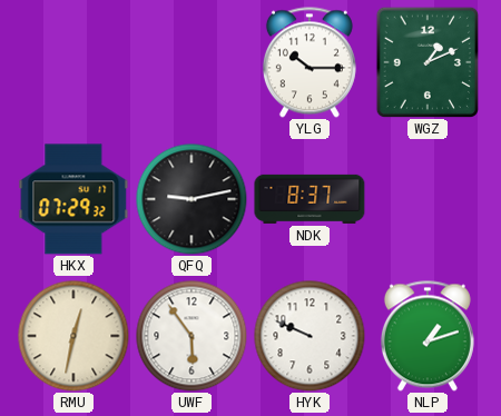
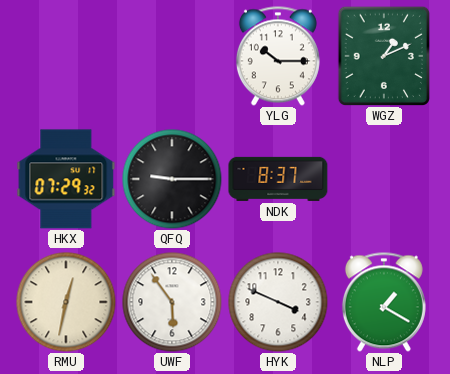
QFQ: 9:13 -> 9:15
HYK: 9:49 -> 3:49
NLP: 1:12 -> 1:20
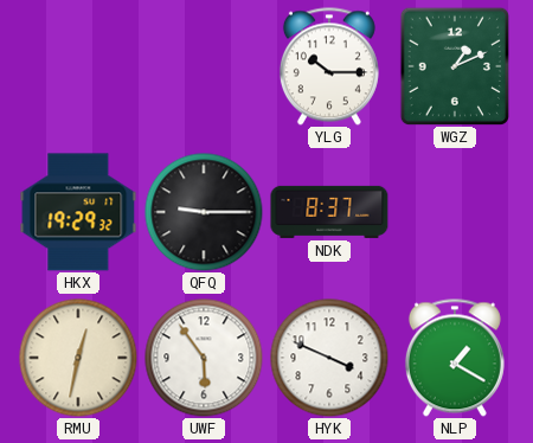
HKX: 07:29 -> 19:29
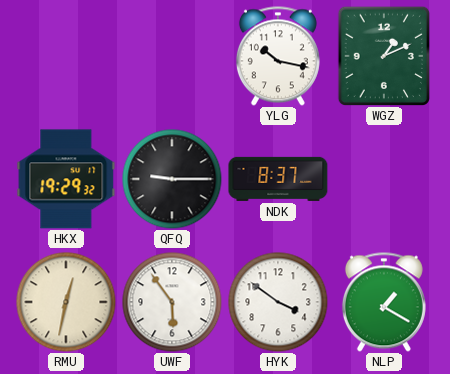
YLG: 10:15 -> 10:17
HYK: 3:49 -> 3:51
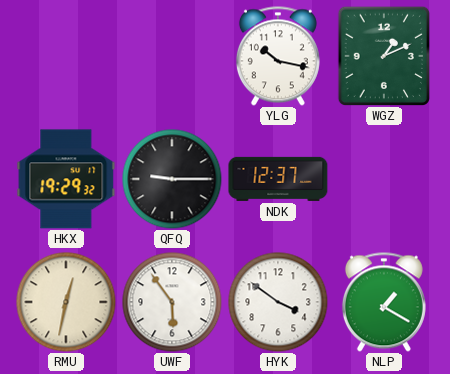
NDK: 8:37 -> 12:37
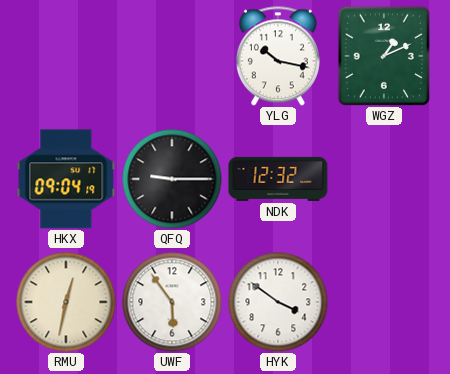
HKX: 19:29 -> 09:04
NDK: 12:37 -> 12:32
NLP: 1:20 -> none
